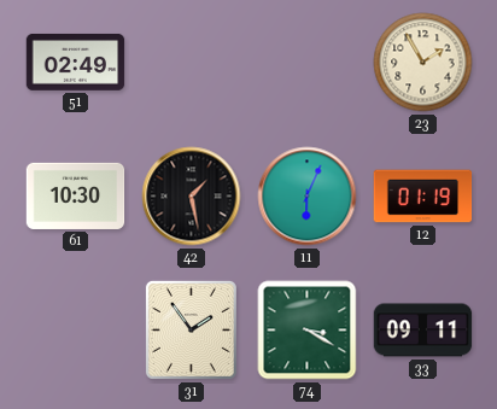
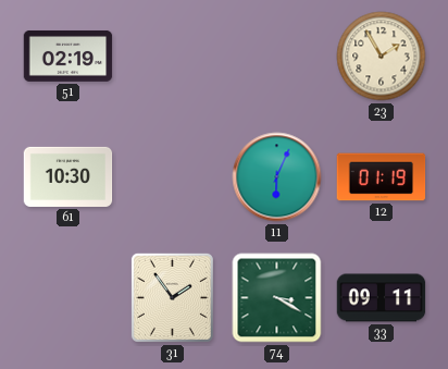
51: 02:49 -> 02:19
42: 1:28 -> none
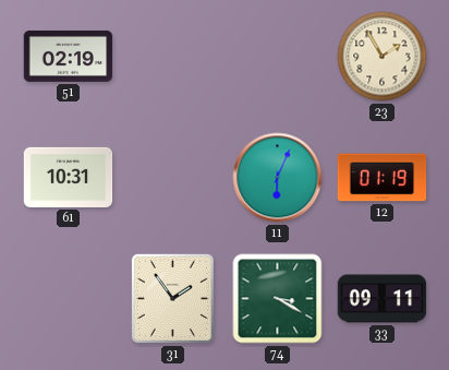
61: 10:30 -> 10:31
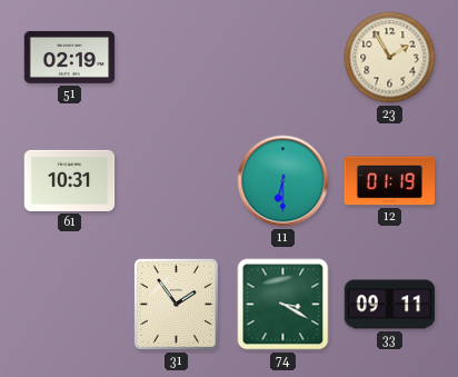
11: 6:04 -> 6:30
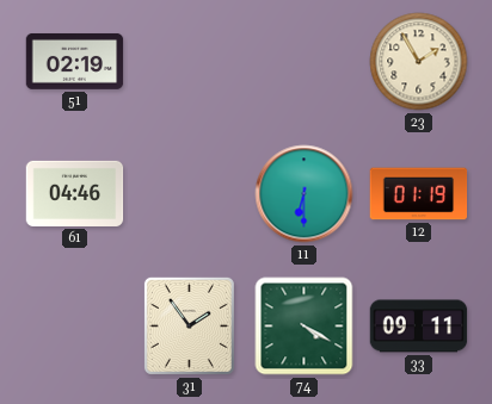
61: 10:31 -> 04:46
74: 3:20 -> 4:20
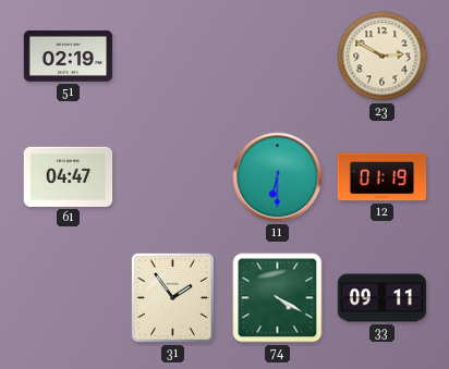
23: 1:55 -> 2:50
61: 04:46 -> 04:47
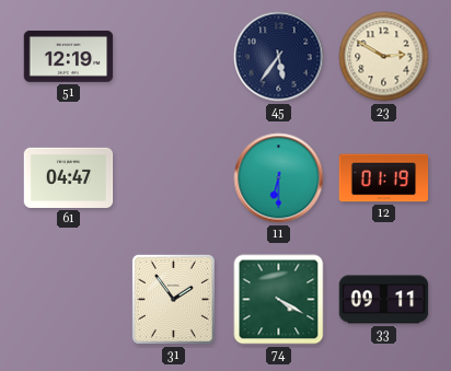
51: 02:19 -> 12:19
45: none -> 5:36
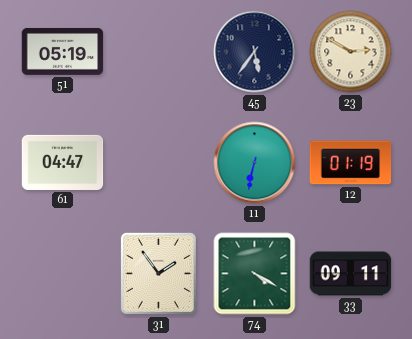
51: 12:19 -> 05:19
11: 6:30 -> 6:32
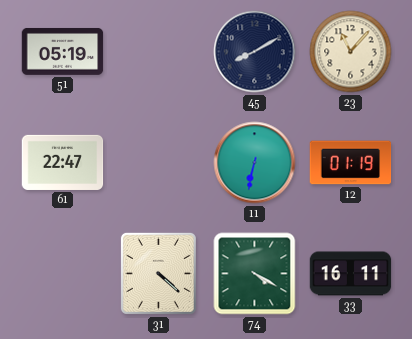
45: 5:36 -> 8:10
23: 2:50 -> 11:07
61: 04:47 -> 22:47
31: 1:54 -> 4:22
33: 09:11 -> 16:11
